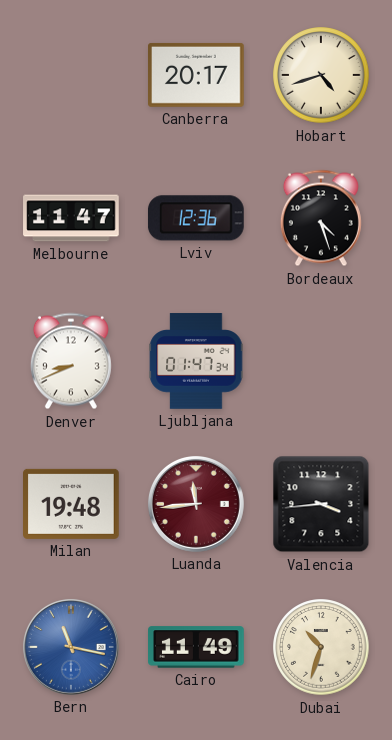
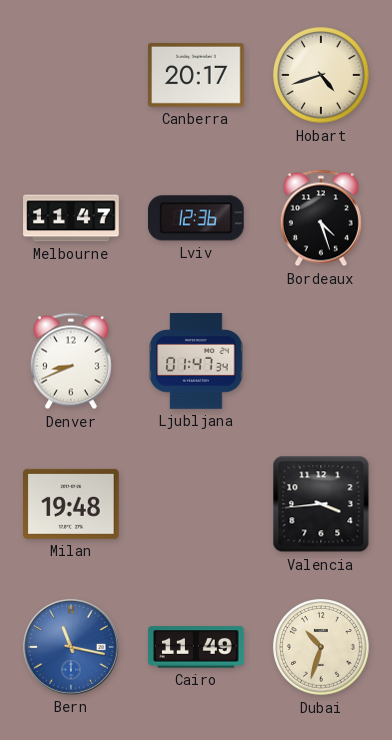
Luanda: 11:44 -> none
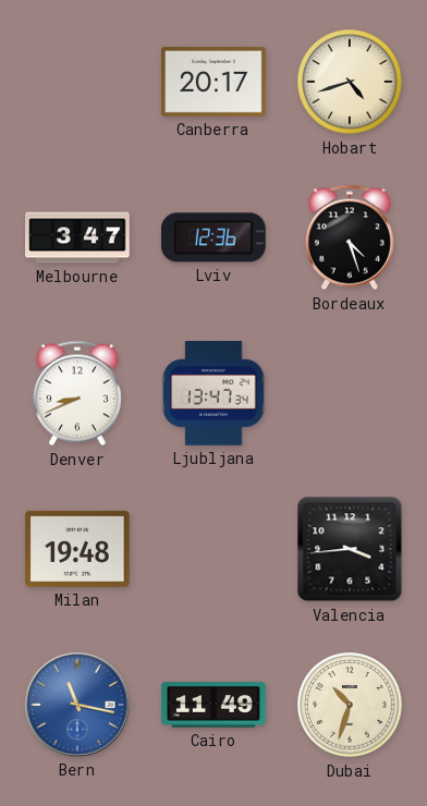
Melbourne: 11:47 -> 3:47
Ljubljana: 01:47 -> 13:47
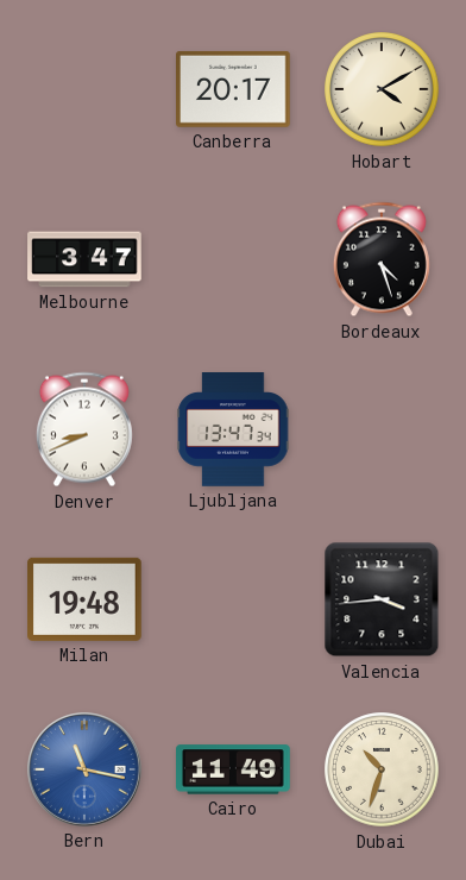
Hobart: 4:42 -> 4:10
Lviv: 12:36 -> none
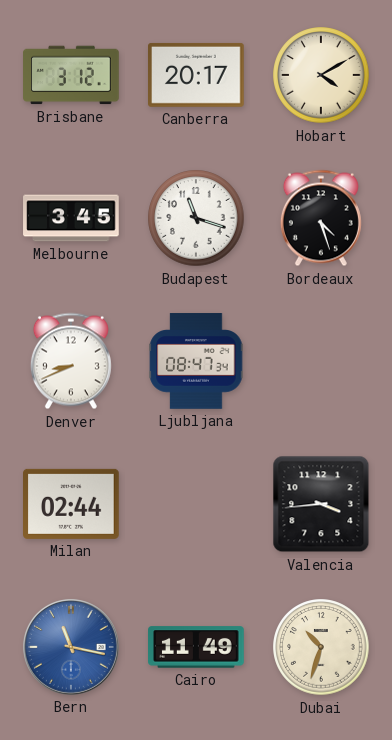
Brisbane: none -> 3:12
Melbourne: 3:47 -> 3:45
Budapest: none -> 11:18
Ljubljana: 13:47 -> 08:47
Milan: 19:48 -> 02:44
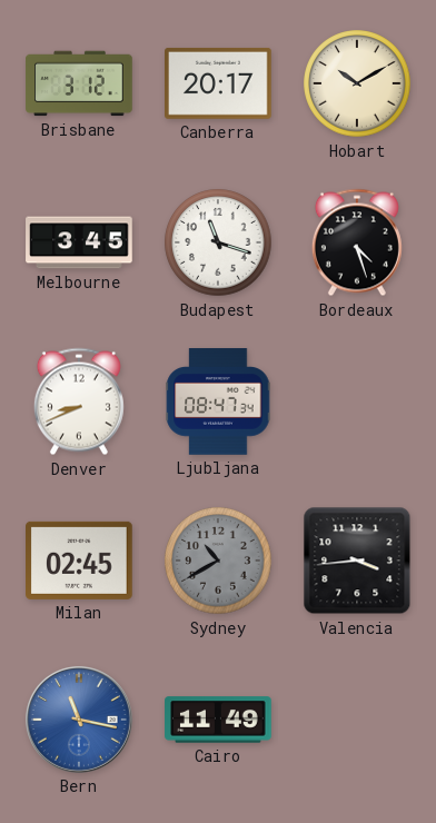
Hobart: 4:10 -> 10:10
Milan: 02:44 -> 02:45
Sydney: none -> 10:40
Dubai: 10:33 -> none
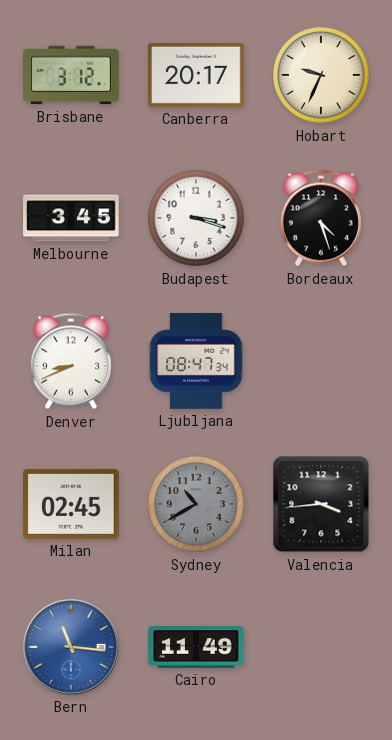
Hobart: 10:10 -> 9:34
Budapest: 11:18 -> 3:18
Bern: 11:17 -> 11:16
